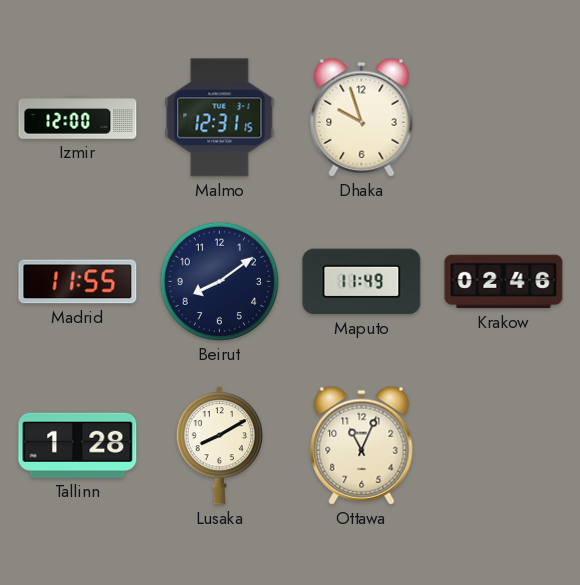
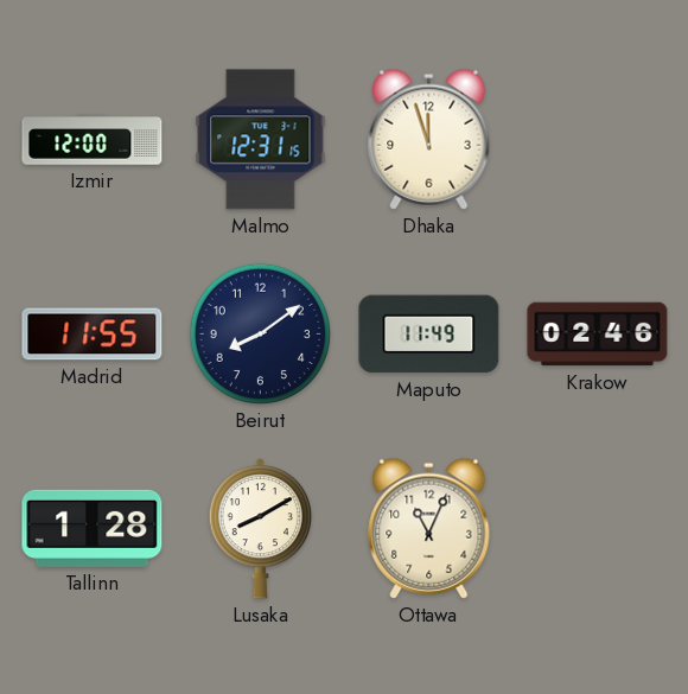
Dhaka: 9:57 -> 11:57
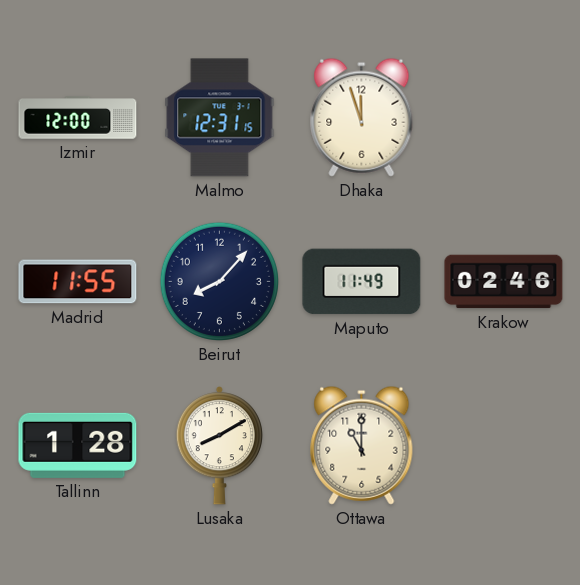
Beirut: 8:09 -> 8:07
Ottawa: 11:04 -> 11:00
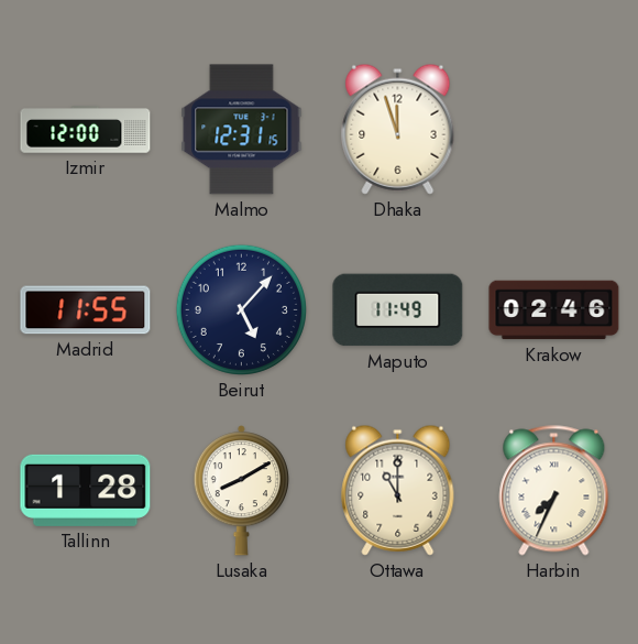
Beirut: 8:07 -> 5:07
Harbin: none -> 7:34
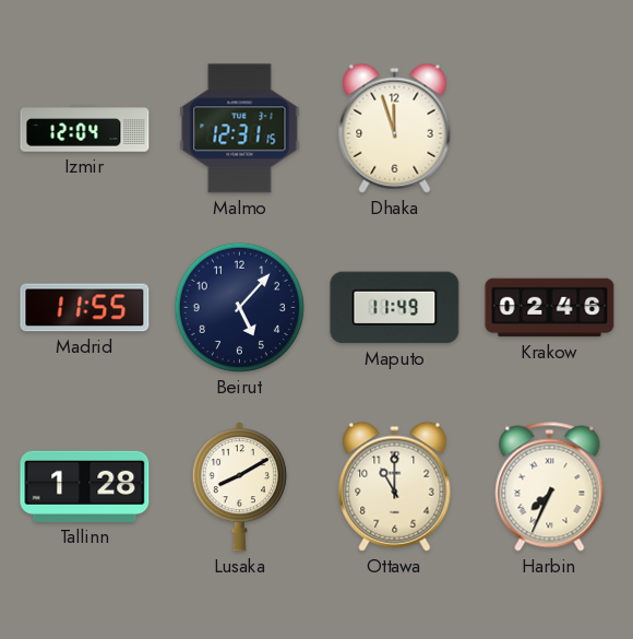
Izmir: 12:00 -> 12:04
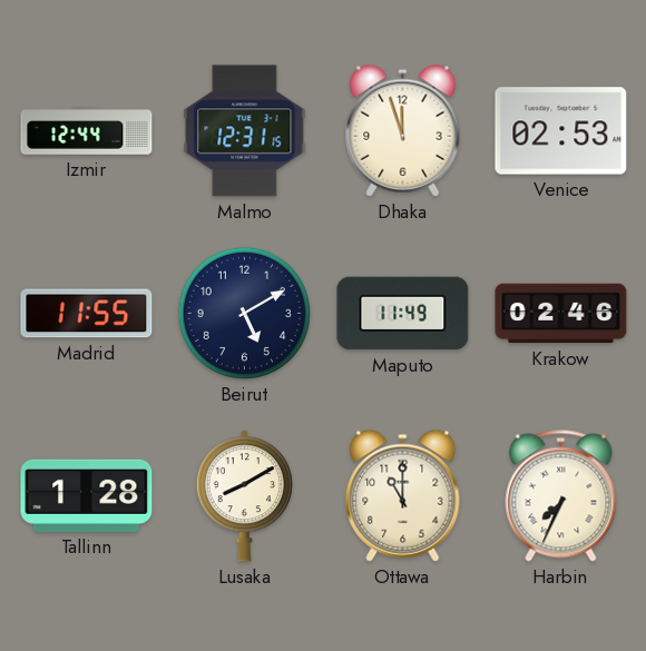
Izmir: 12:04 -> 12:44
Venice: none -> 02:53
Beirut: 5:07 -> 5:10
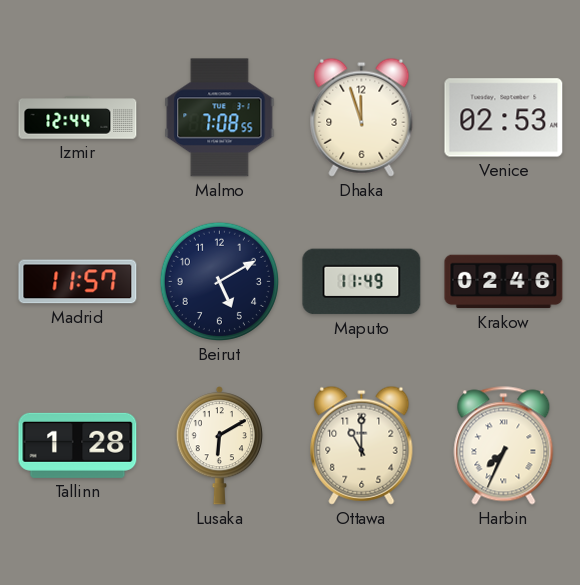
Malmo: 12:31 -> 7:08
Madrid: 11:55 -> 11:57
Lusaka: 8:10 -> 6:10
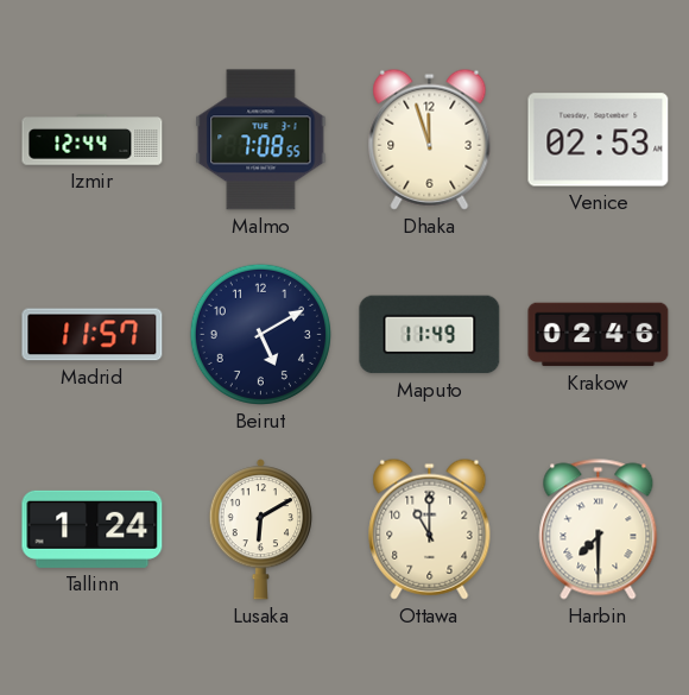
Tallinn: 1:28 -> 1:24
Harbin: 7:34 -> 7:30
